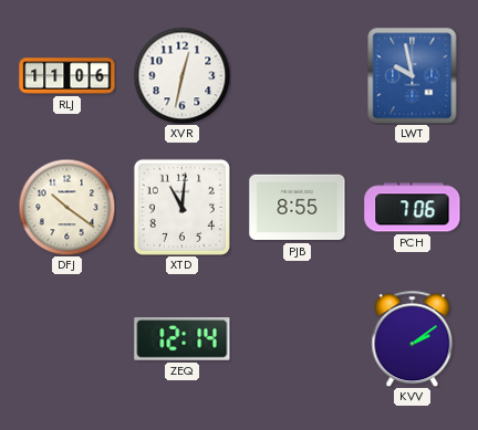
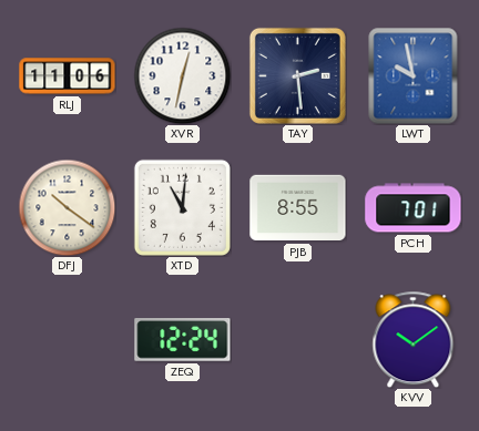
TAY: none -> 2:29
PCH: 7:06 -> 7:01
ZEQ: 12:14 -> 12:24
KVV: 2:09 -> 10:09
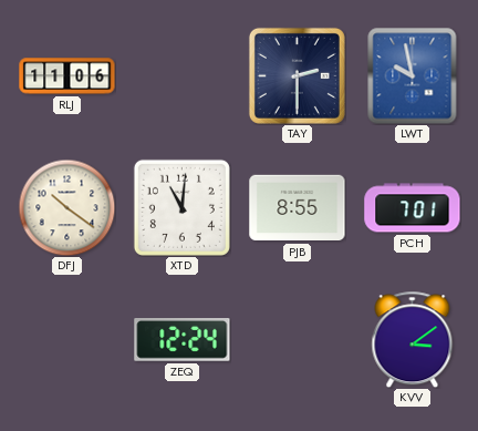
XVR: 12:32 -> none
TAY: 2:29 -> 2:30
KVV: 10:09 -> 3:09
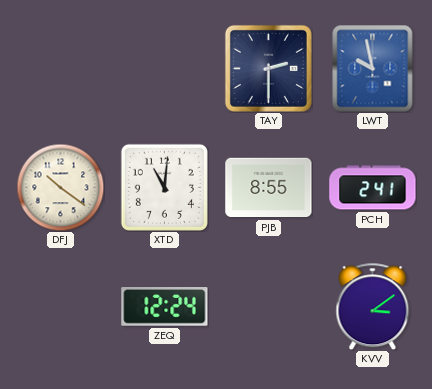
RLJ: 11:06 -> none
PCH: 7:01 -> 2:41
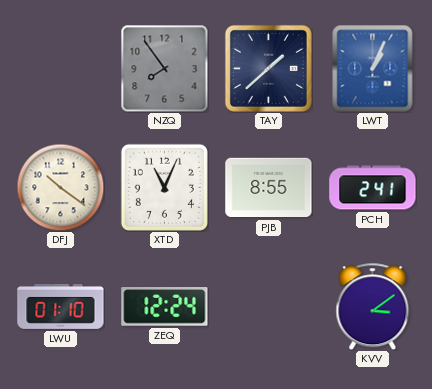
NZQ: none -> 7:54
TAY: 2:30 -> 1:38
LWT: 9:58 -> 1:04
XTD: 11:01 -> 11:04
LWU: none -> 01:10
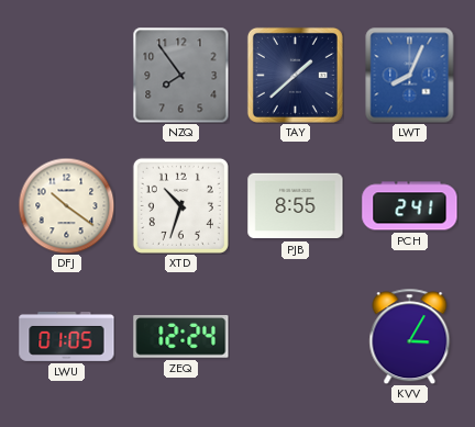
LWT: 1:04 -> 8:04
XTD: 11:04 -> 10:33
LWU: 01:10 -> 01:05
KVV: 3:09 -> 3:05
